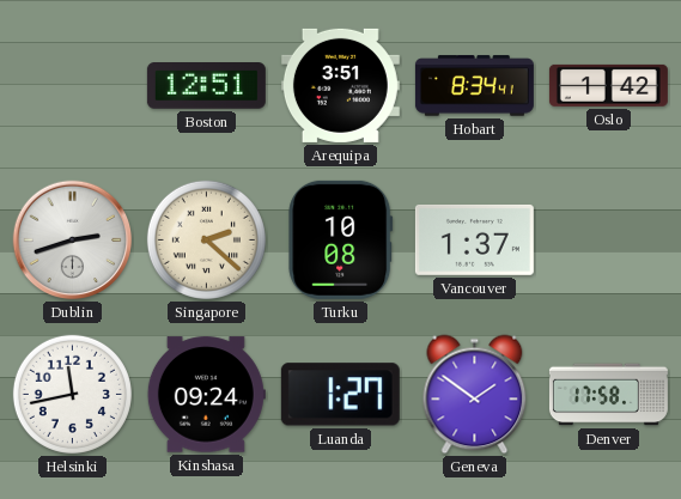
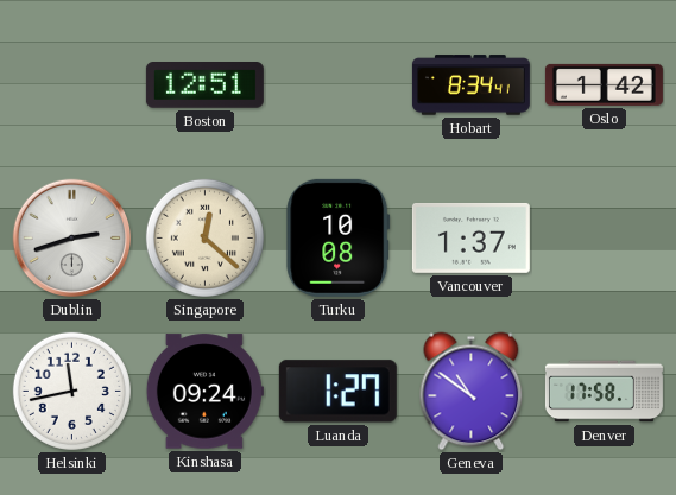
Arequipa: 3:51 -> none
Singapore: 2:22 -> 12:22
Geneva: 1:51 -> 10:51
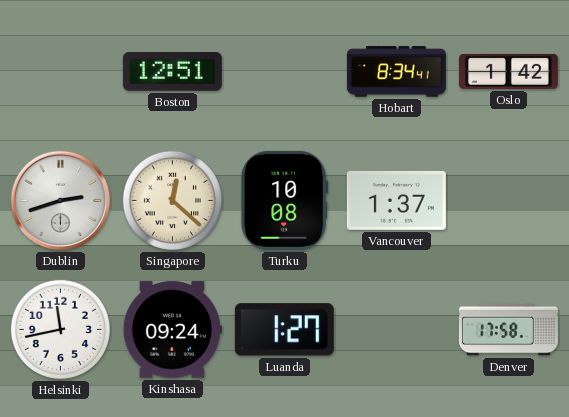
Geneva: 10:51 -> none
